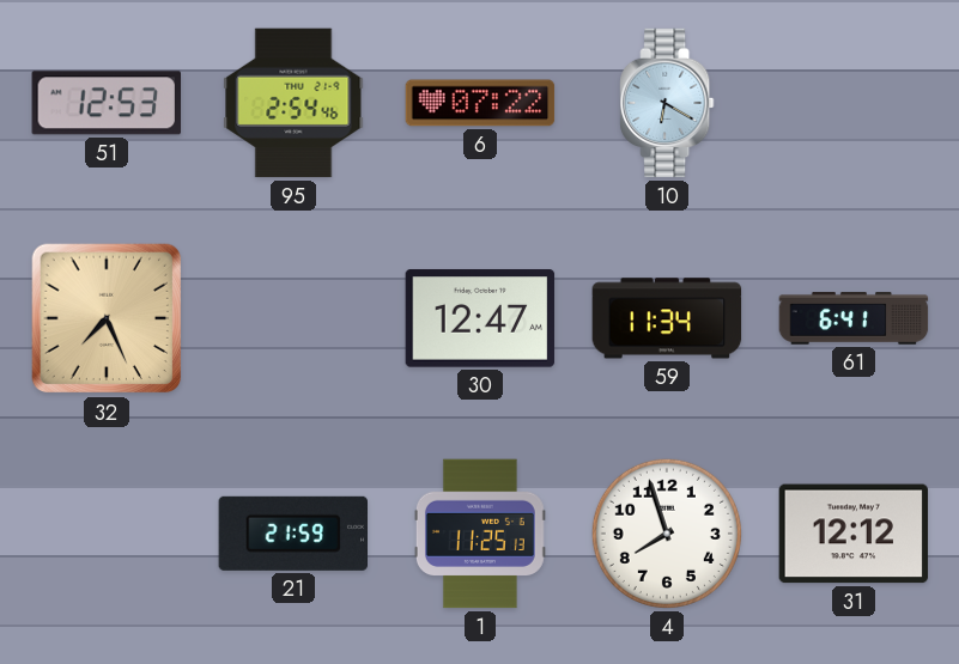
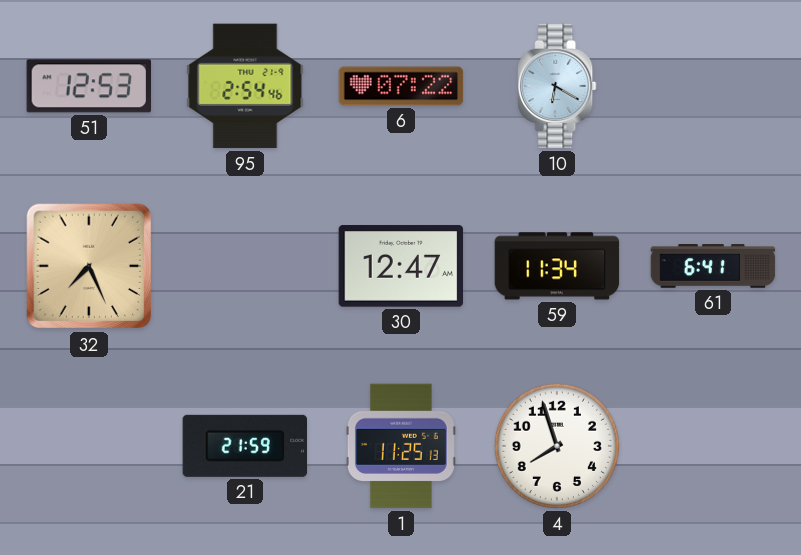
31: 12:12 -> none
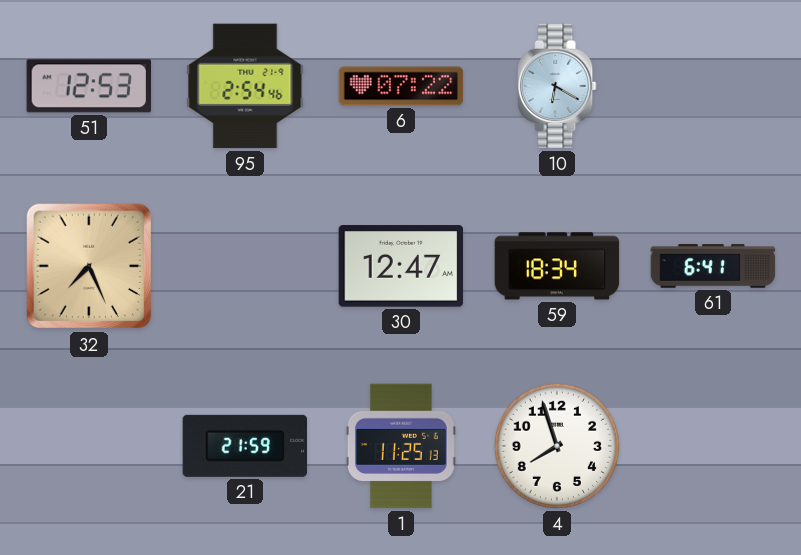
59: 11:34 -> 18:34
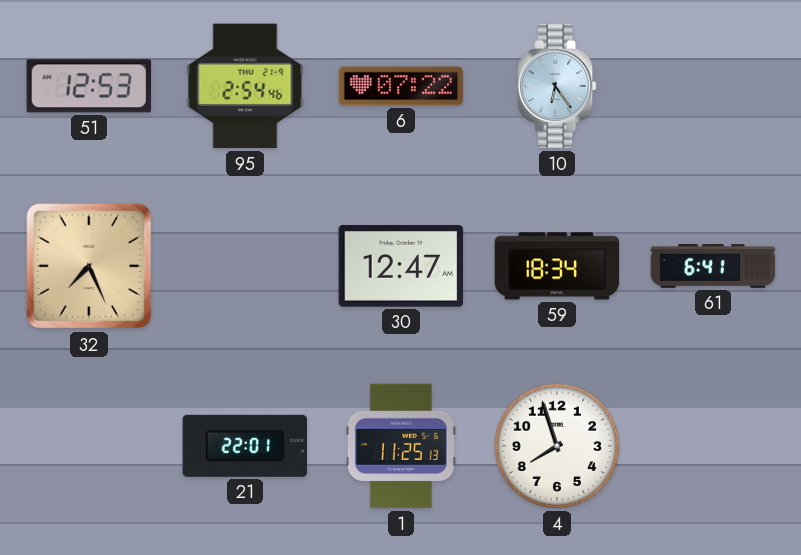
10: 6:20 -> 6:24
21: 21:59 -> 22:01
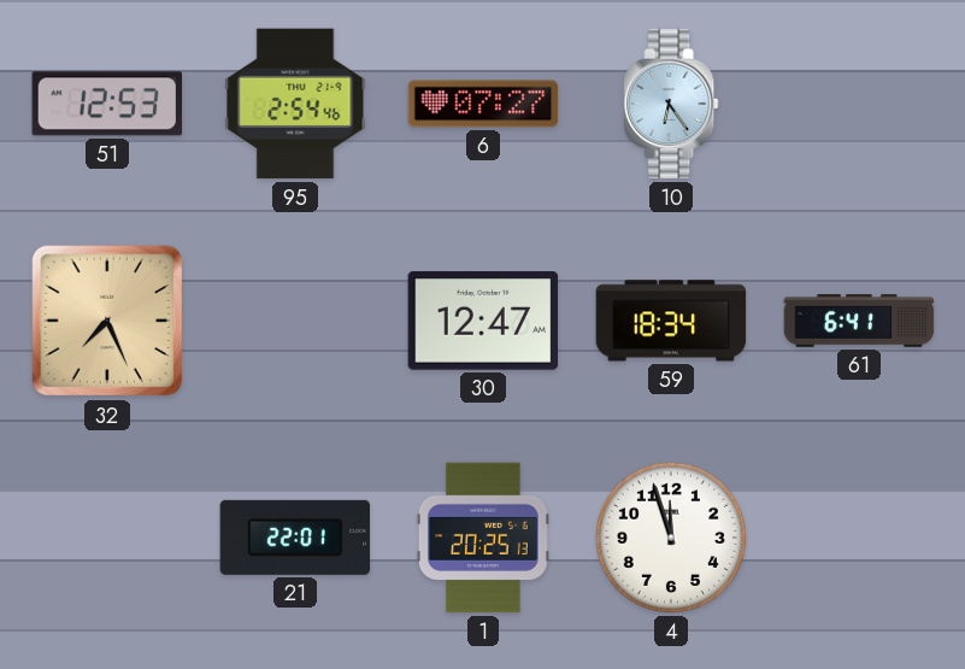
6: 07:22 -> 07:27
1: 11:25 -> 20:25
4: 7:57 -> 11:57
